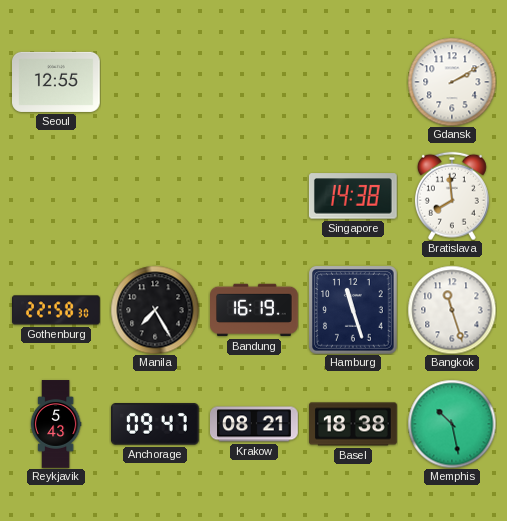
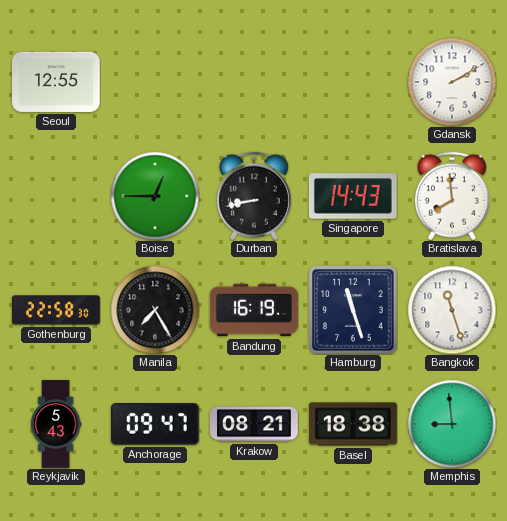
Boise: none -> 12:45
Durban: none -> 8:43
Singapore: 14:38 -> 14:43
Memphis: 10:28 -> 8:59
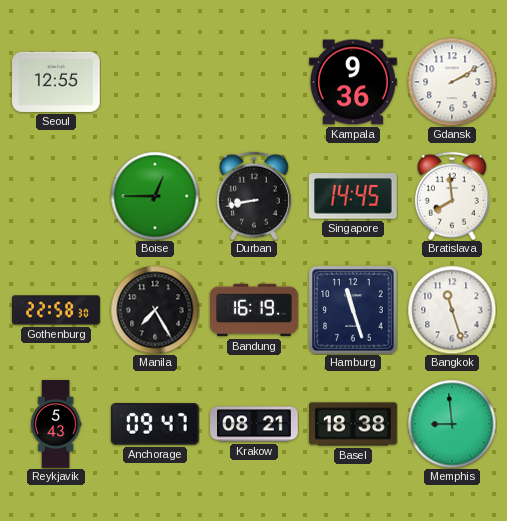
Kampala: none -> 9:36
Singapore: 14:43 -> 14:45
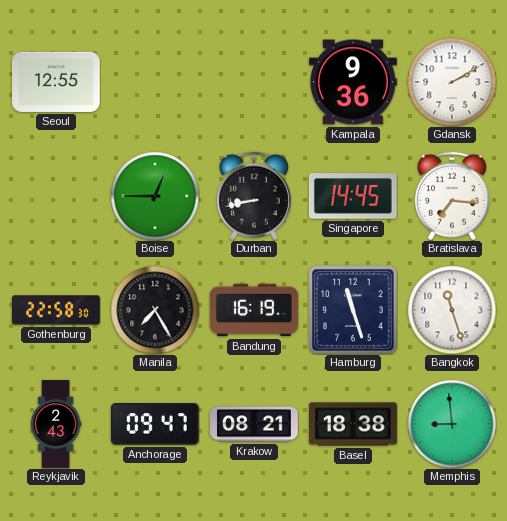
Bratislava: 7:59 -> 7:16
Reykjavik: 5:43 -> 2:43
